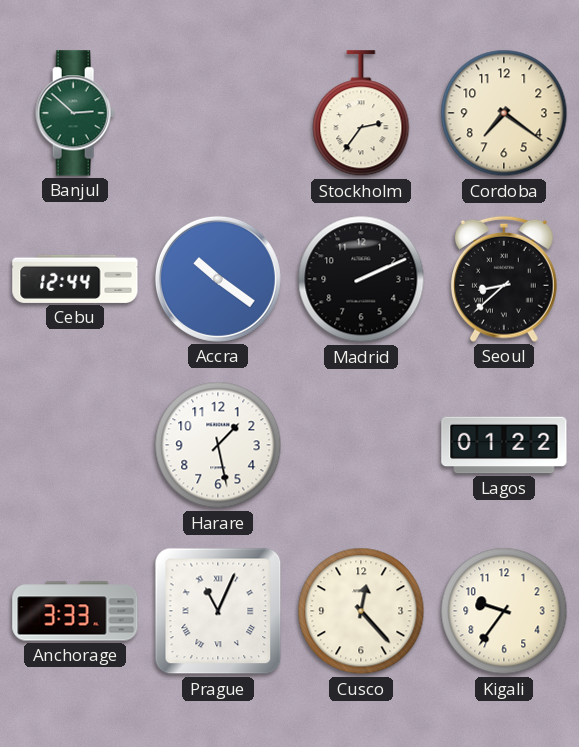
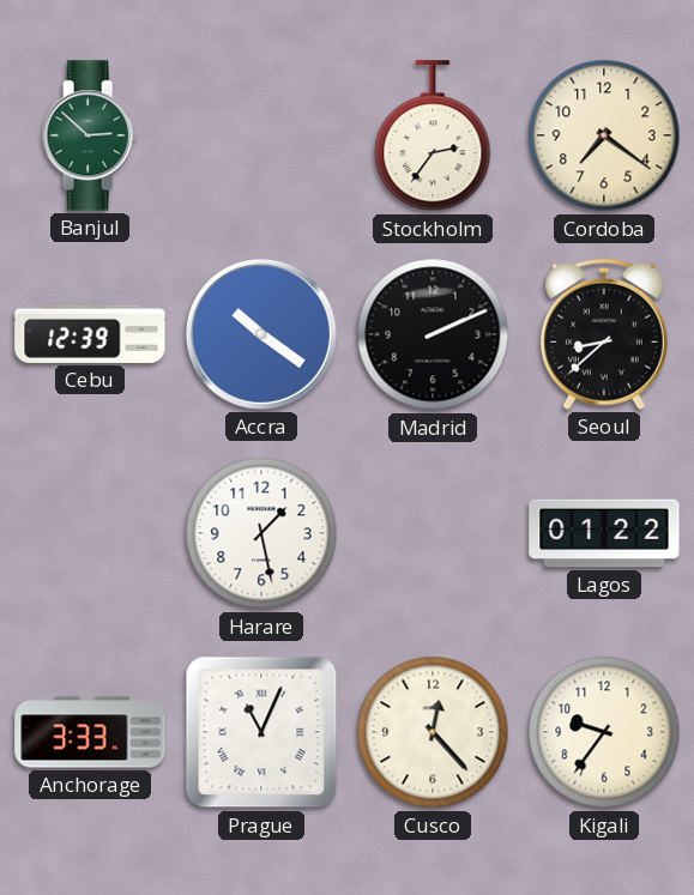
Cebu: 12:44 -> 12:39
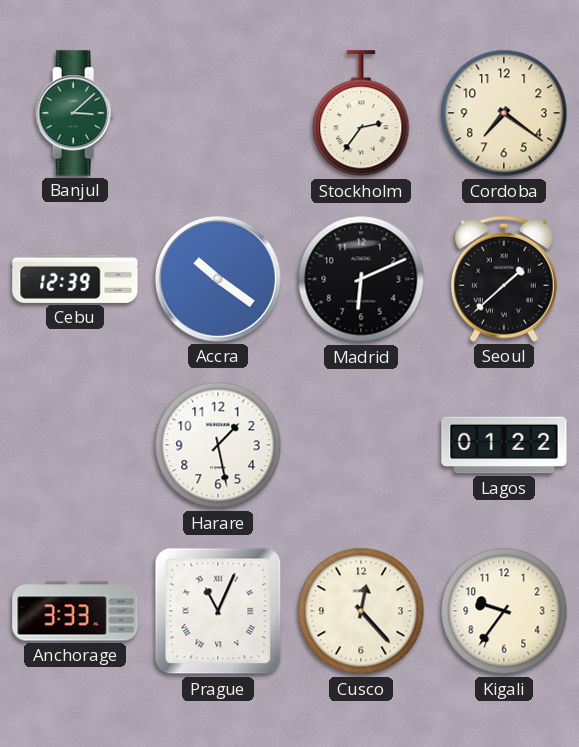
Banjul: 2:52 -> 3:08
Madrid: 2:11 -> 6:11
Seoul: 8:38 -> 1:38
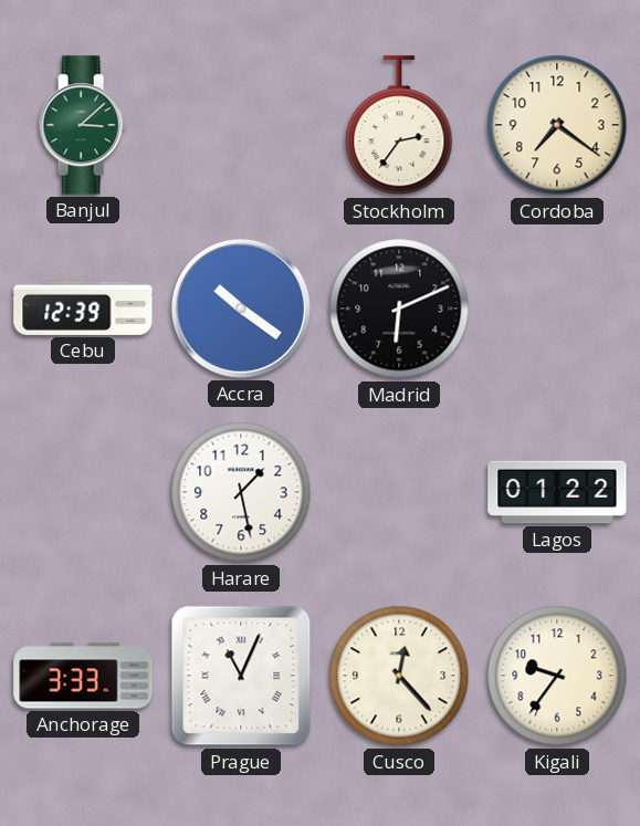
Seoul: 1:38 -> none
